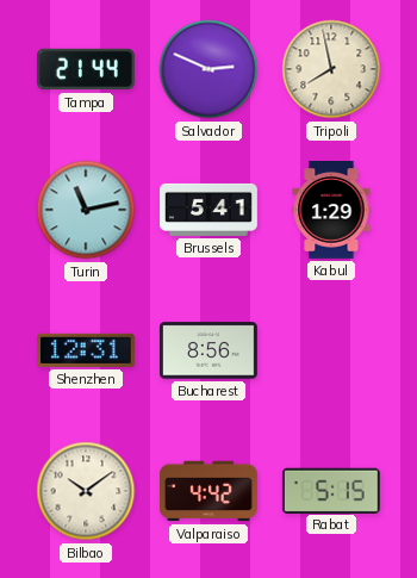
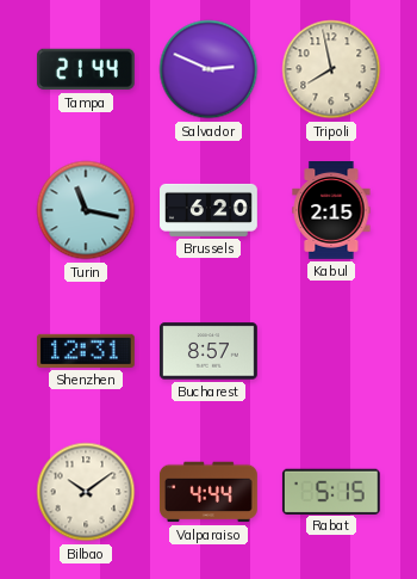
Turin: 11:13 -> 11:17
Brussels: 5:41 -> 6:20
Kabul: 1:29 -> 2:15
Bucharest: 8:56 -> 8:57
Valparaiso: 4:42 -> 4:44
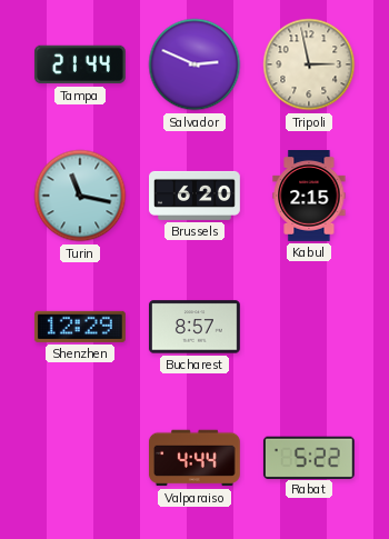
Tripoli: 7:58 -> 2:58
Shenzhen: 12:31 -> 12:29
Bilbao: 10:09 -> none
Rabat: 5:15 -> 5:22
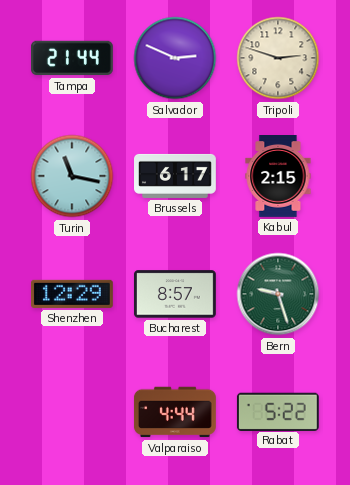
Tripoli: 2:58 -> 2:48
Brussels: 6:20 -> 6:17
Bern: none -> 9:27
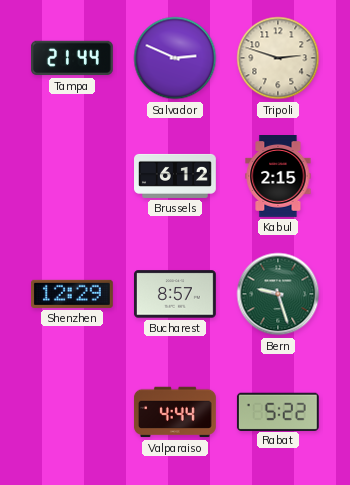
Turin: 11:17 -> none
Brussels: 6:17 -> 6:12
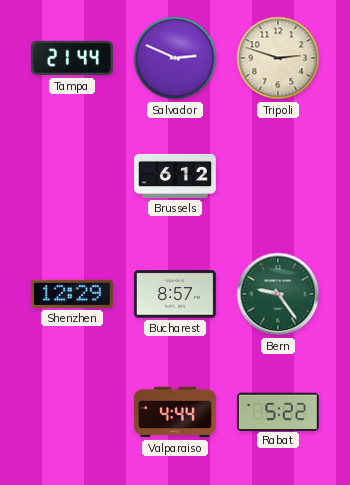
Kabul: 2:15 -> none
Bern: 9:27 -> 9:24
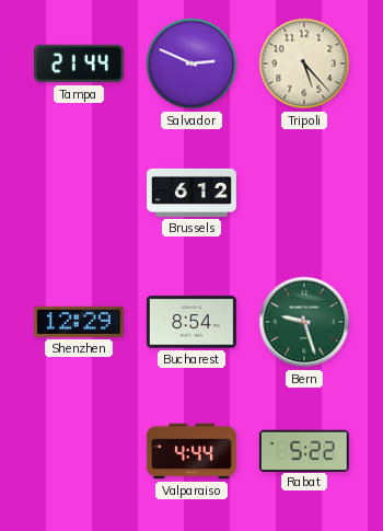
Tripoli: 2:48 -> 5:23
Bucharest: 8:57 -> 8:54
Bern: 9:24 -> 9:27
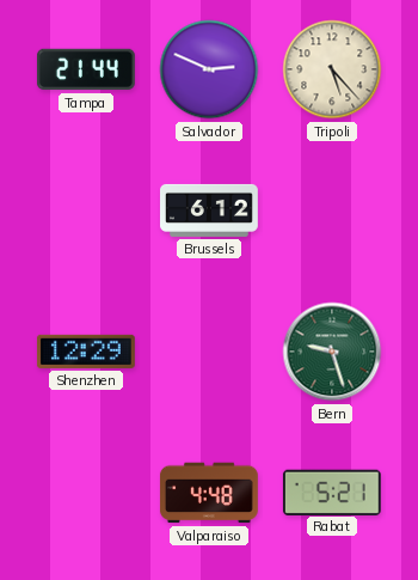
Bucharest: 8:54 -> none
Valparaiso: 4:44 -> 4:48
Rabat: 5:22 -> 5:21
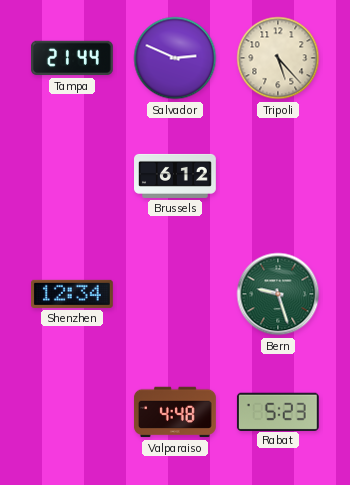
Shenzhen: 12:29 -> 12:34
Rabat: 5:21 -> 5:23
